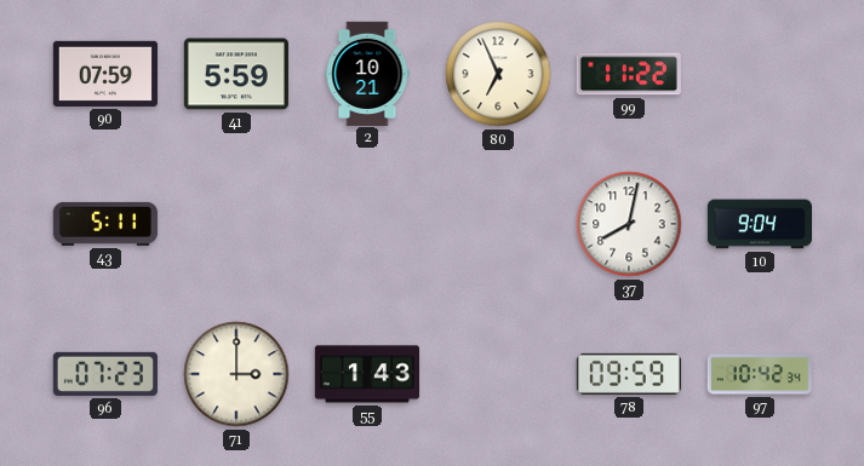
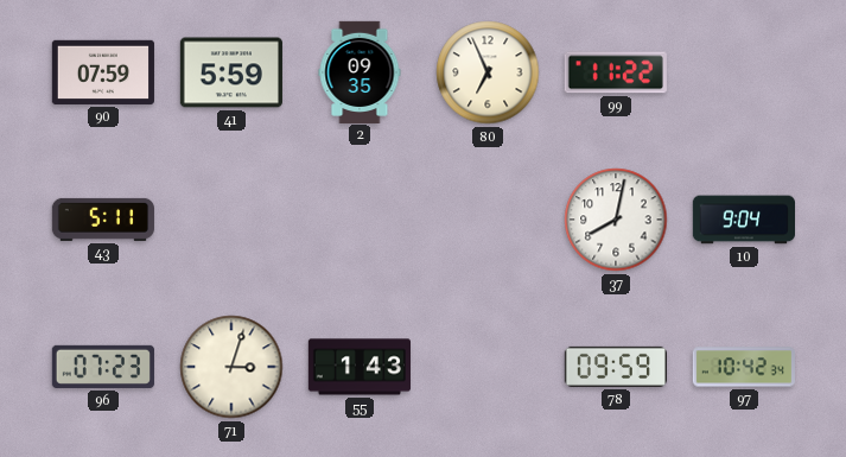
2: 10:21 -> 09:35
71: 3:00 -> 3:03
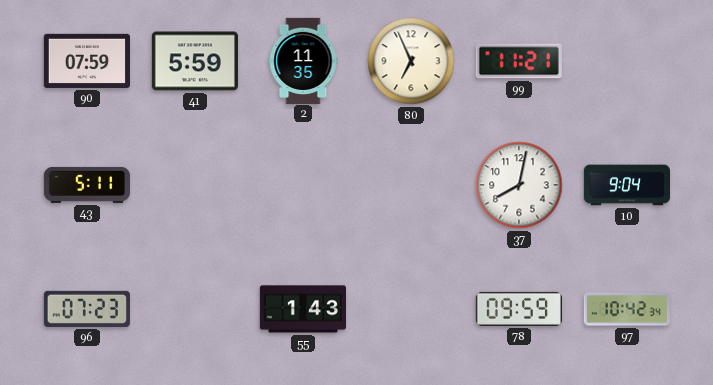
2: 09:35 -> 11:35
99: 11:22 -> 11:21
71: 3:03 -> none
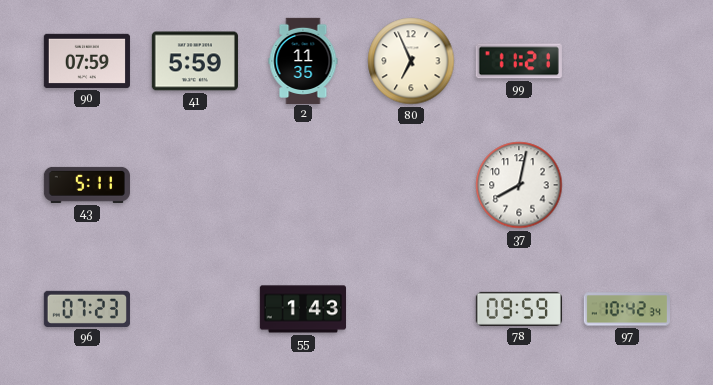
10: 9:04 -> none
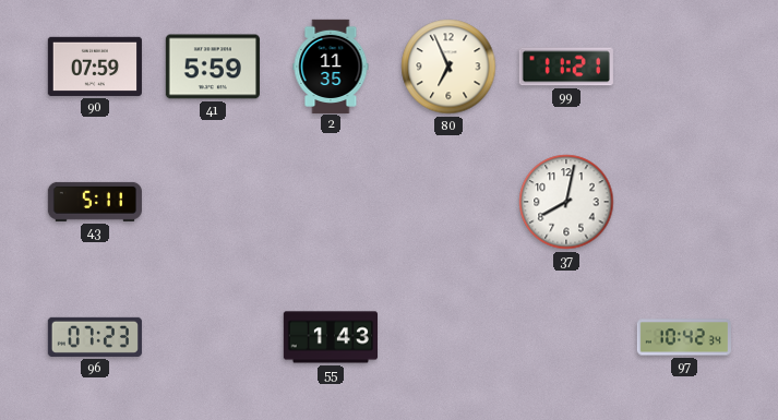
78: 09:59 -> none
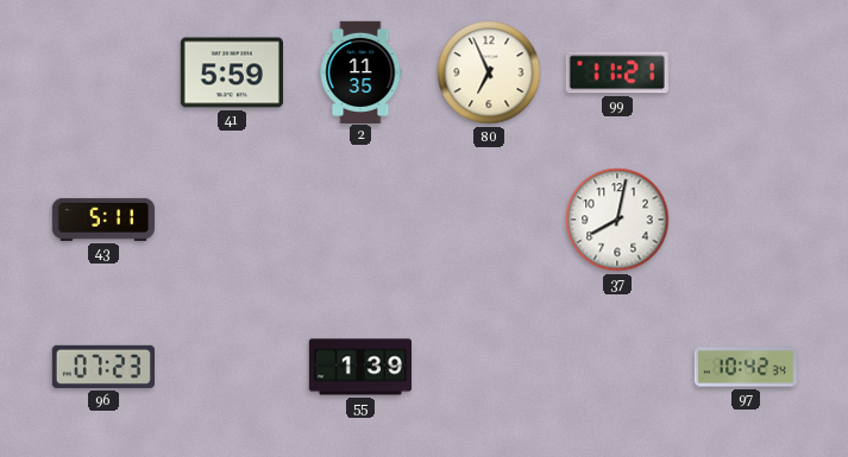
90: 07:59 -> none
55: 1:43 -> 1:39
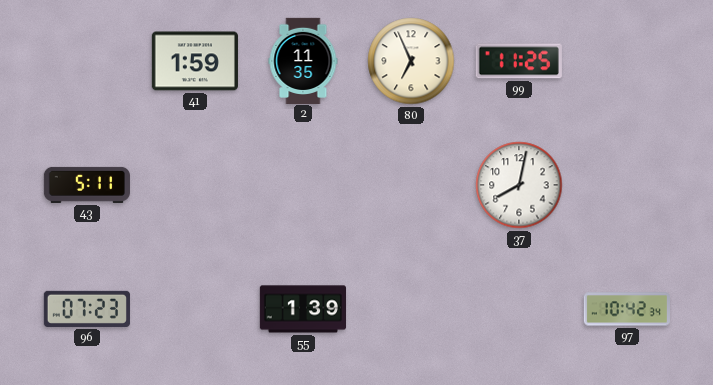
41: 5:59 -> 1:59
99: 11:21 -> 11:25
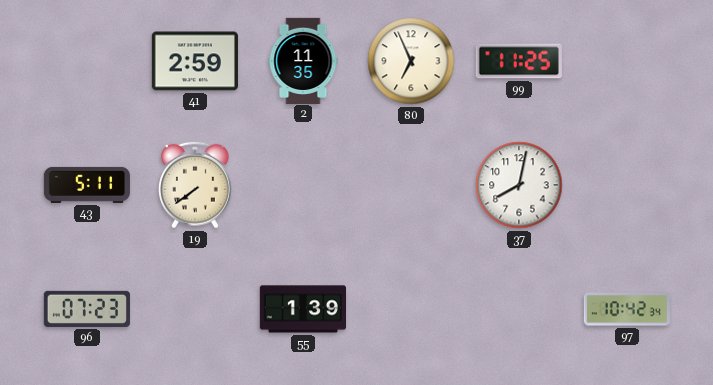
41: 1:59 -> 2:59
19: none -> 7:39
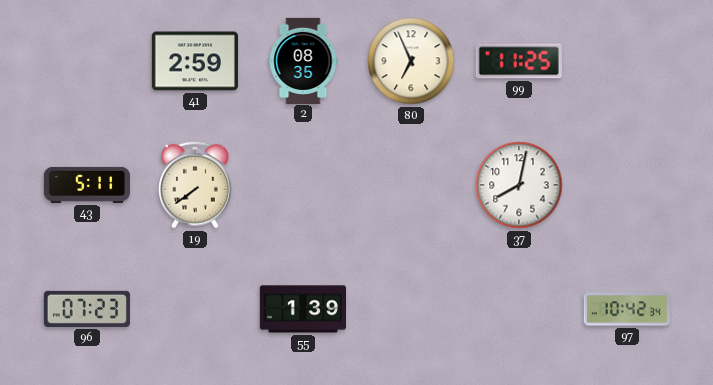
2: 11:35 -> 08:35
